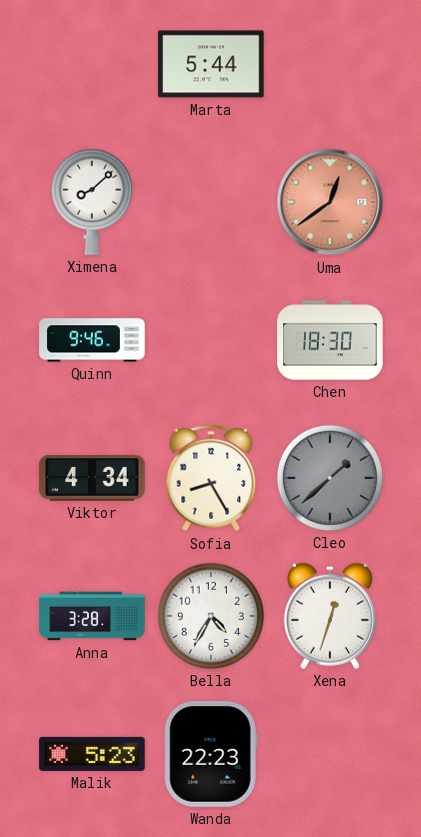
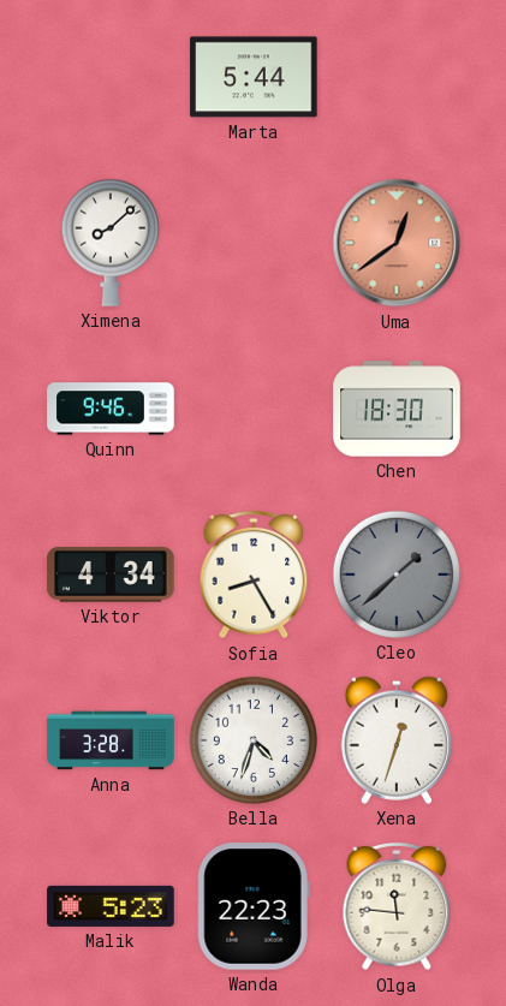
Bella: 4:35 -> 4:33
Olga: none -> 11:46
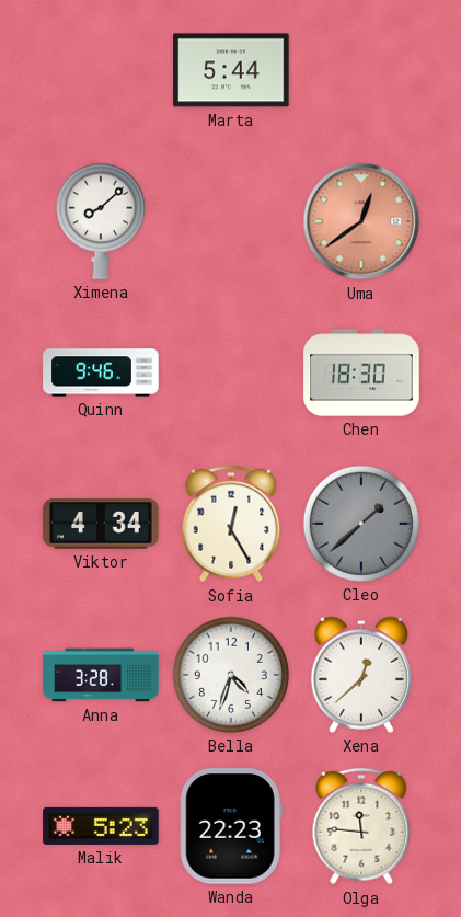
Sofia: 8:25 -> 12:25
Xena: 12:33 -> 12:38
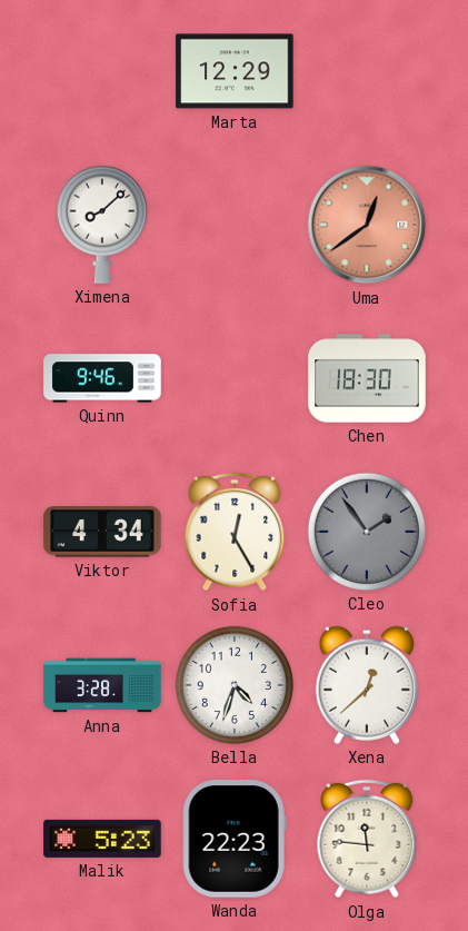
Marta: 5:44 -> 12:29
Cleo: 1:38 -> 1:54
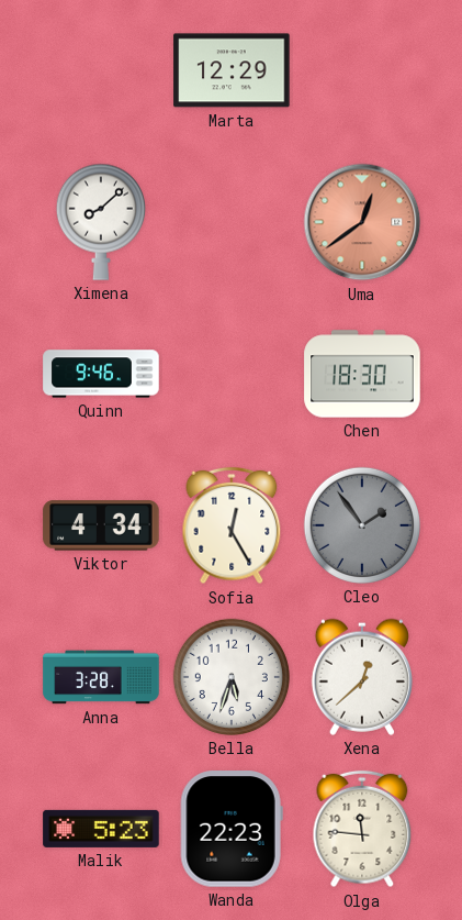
Bella: 4:33 -> 5:33
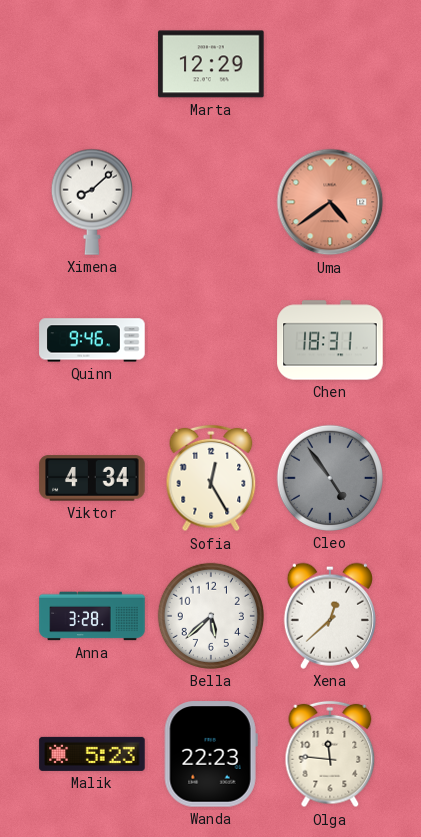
Uma: 12:39 -> 4:39
Chen: 18:30 -> 18:31
Cleo: 1:54 -> 4:54
Bella: 5:33 -> 5:38
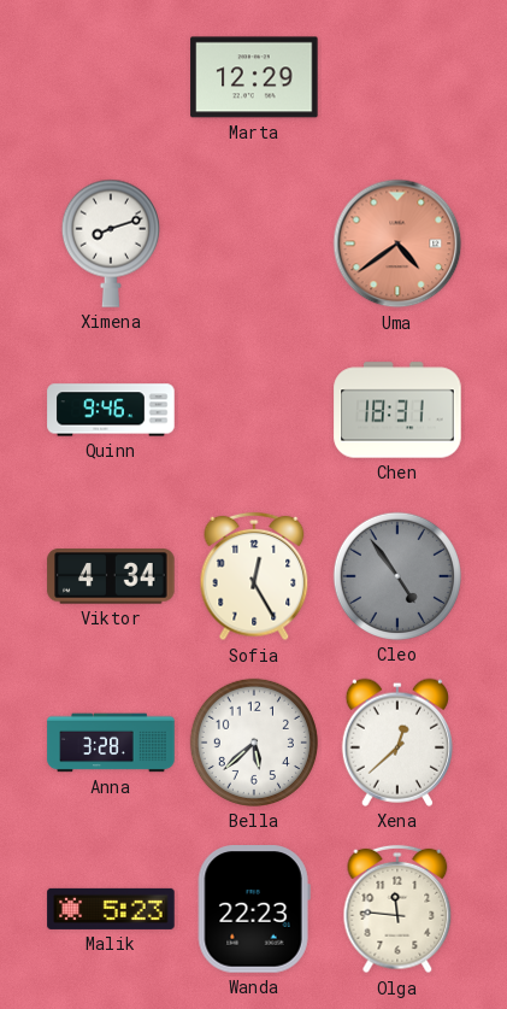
Ximena: 8:08 -> 8:12
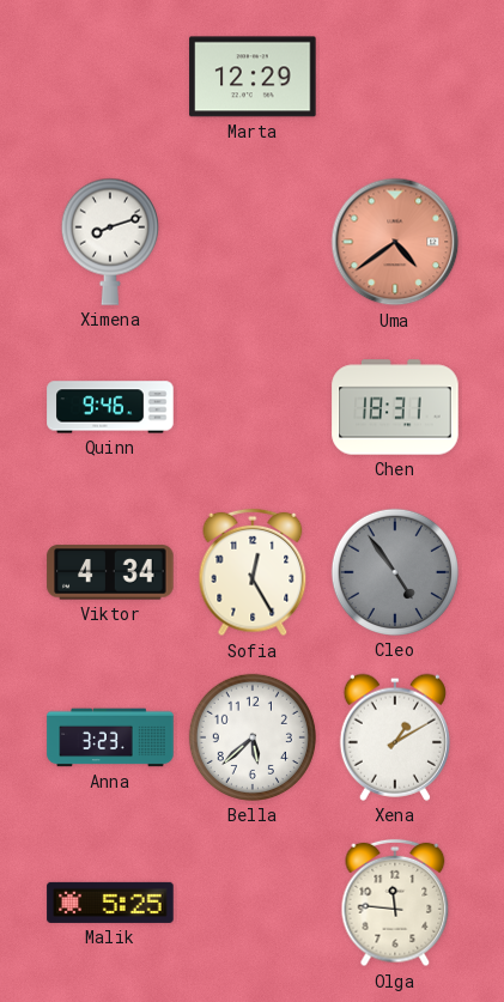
Anna: 3:28 -> 3:23
Xena: 12:38 -> 1:10
Malik: 5:23 -> 5:25
Wanda: 22:23 -> none
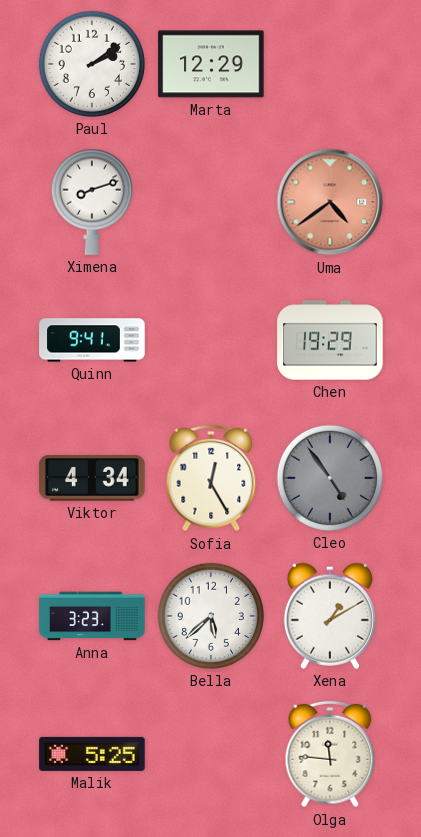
Paul: none -> 2:09
Quinn: 9:46 -> 9:41
Chen: 18:31 -> 19:29
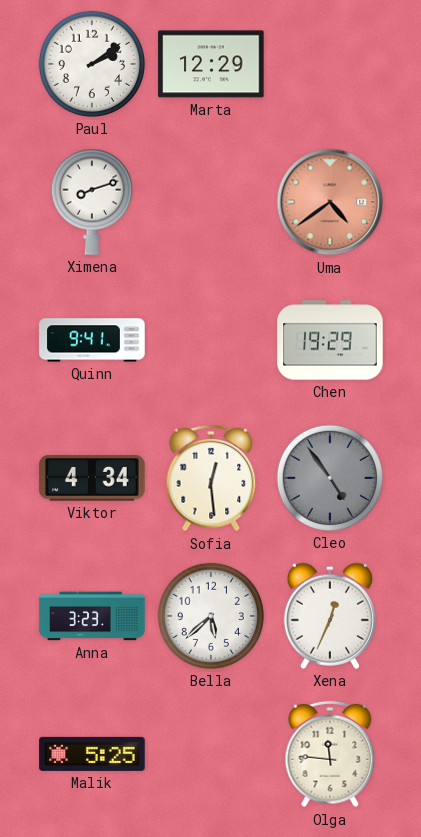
Sofia: 12:25 -> 12:29
Xena: 1:10 -> 12:34
